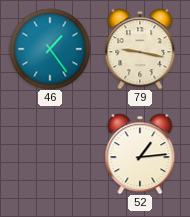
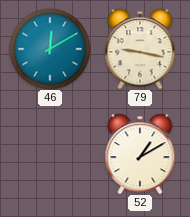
46: 1:24 -> 12:10
52: 1:14 -> 1:10
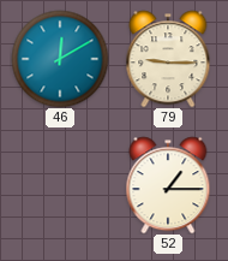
79: 9:17 -> 9:15
52: 1:10 -> 1:15
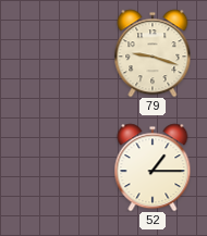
46: 12:10 -> none
79: 9:15 -> 9:18
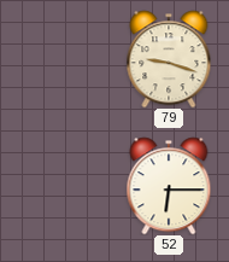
52: 1:15 -> 6:15
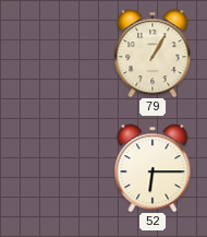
79: 9:18 -> 1:05
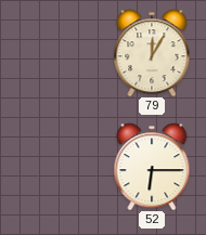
79: 1:05 -> 12:05
